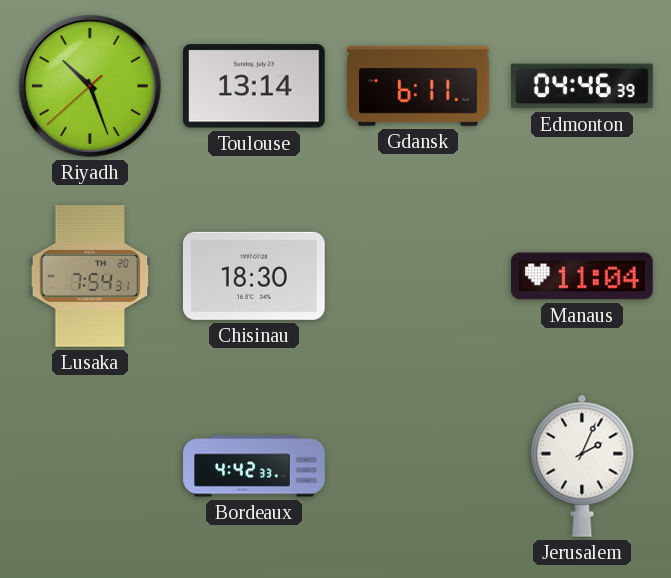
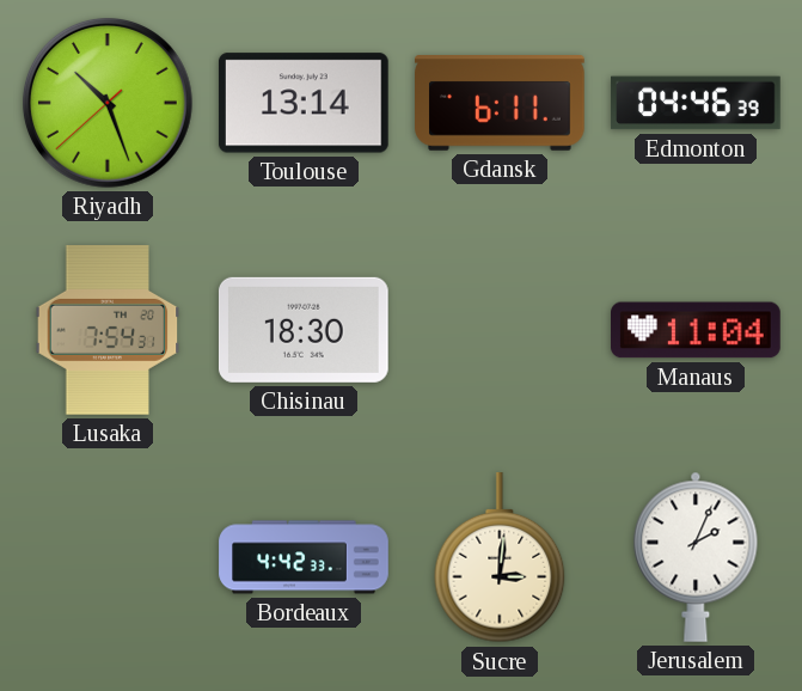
Sucre: none -> 3:01
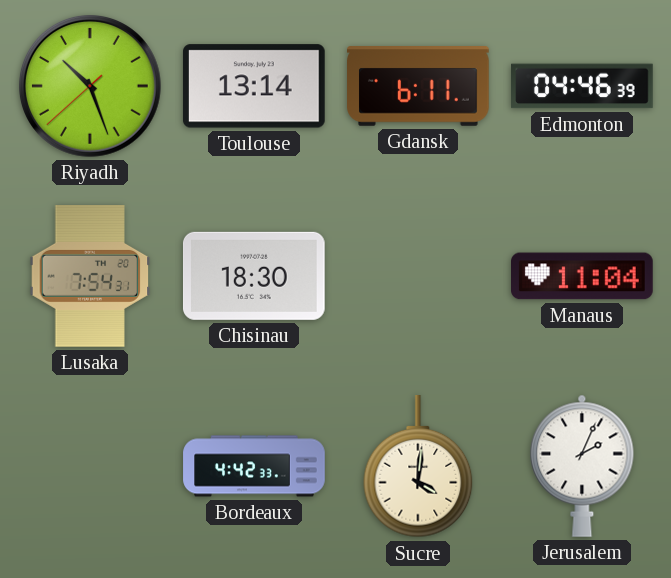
Sucre: 3:01 -> 4:01
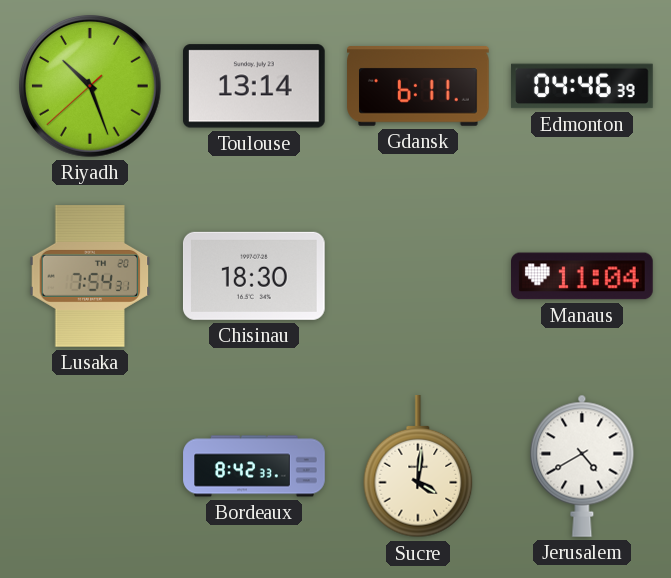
Bordeaux: 4:42 -> 8:42
Jerusalem: 2:04 -> 4:40
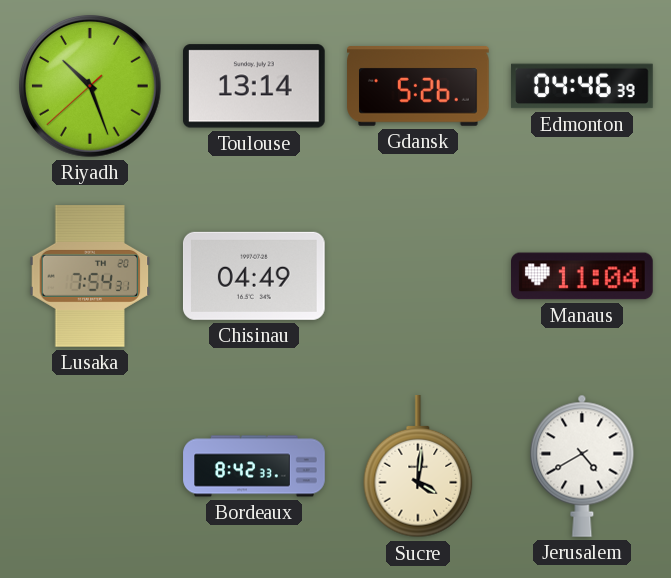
Gdansk: 6:11 -> 5:26
Chisinau: 18:30 -> 04:49
